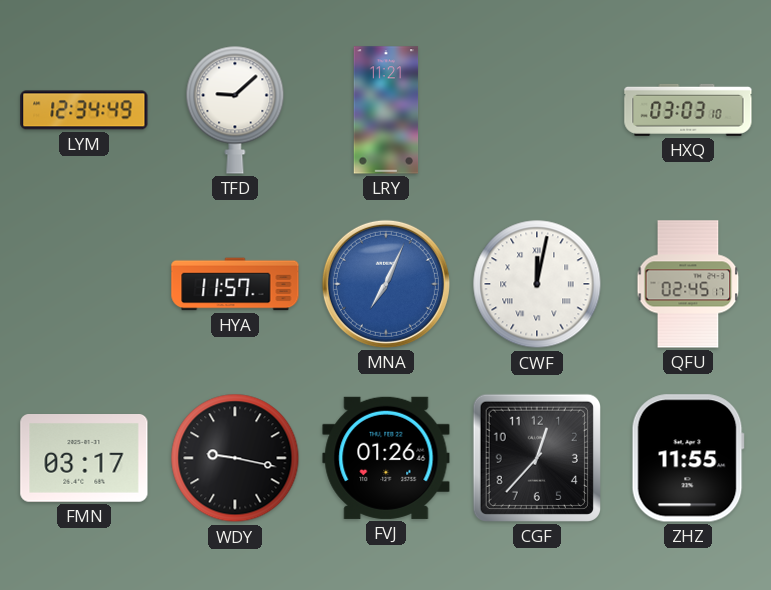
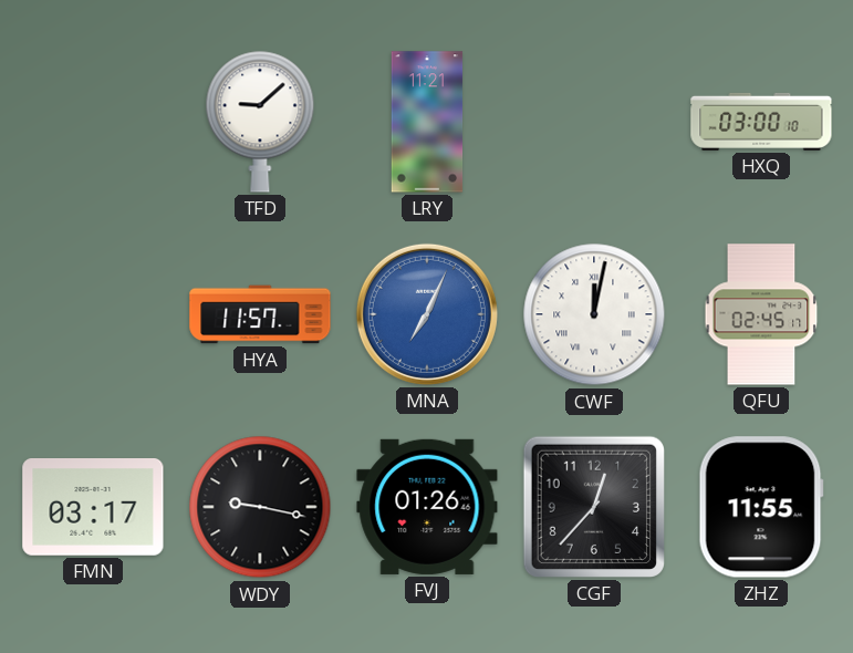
LYM: 12:34 -> none
HXQ: 03:03 -> 03:00
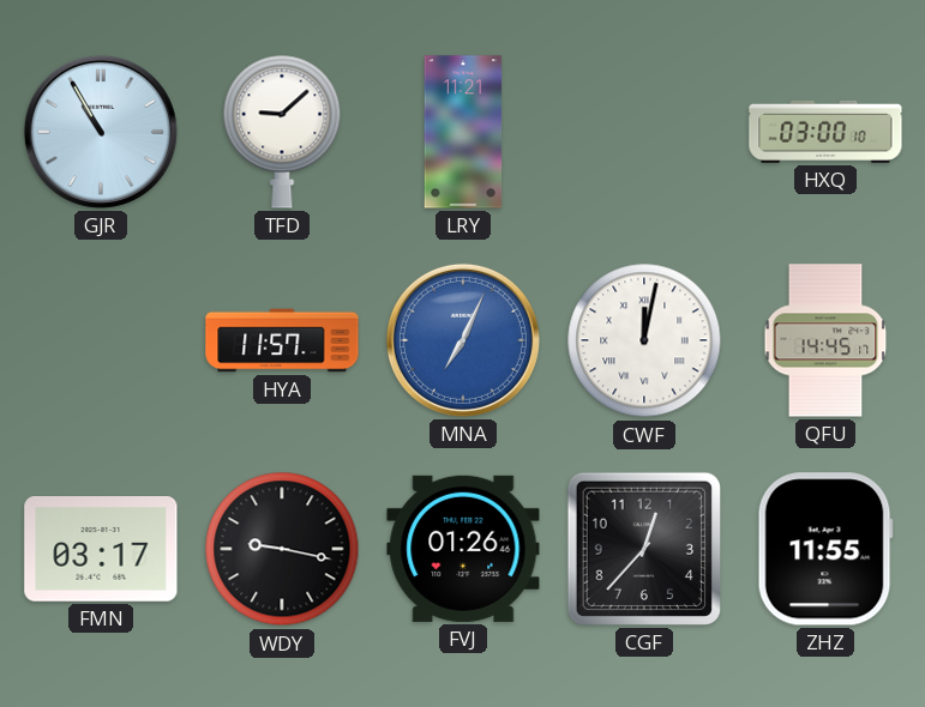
GJR: none -> 10:55
QFU: 02:45 -> 14:45
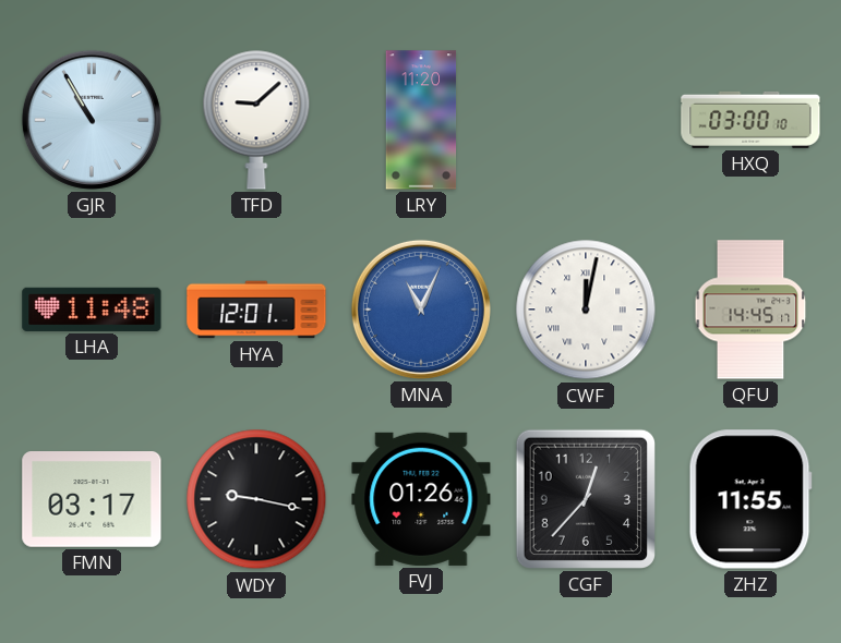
LRY: 11:21 -> 11:20
LHA: none -> 11:48
HYA: 11:57 -> 12:01
MNA: 7:04 -> 11:04
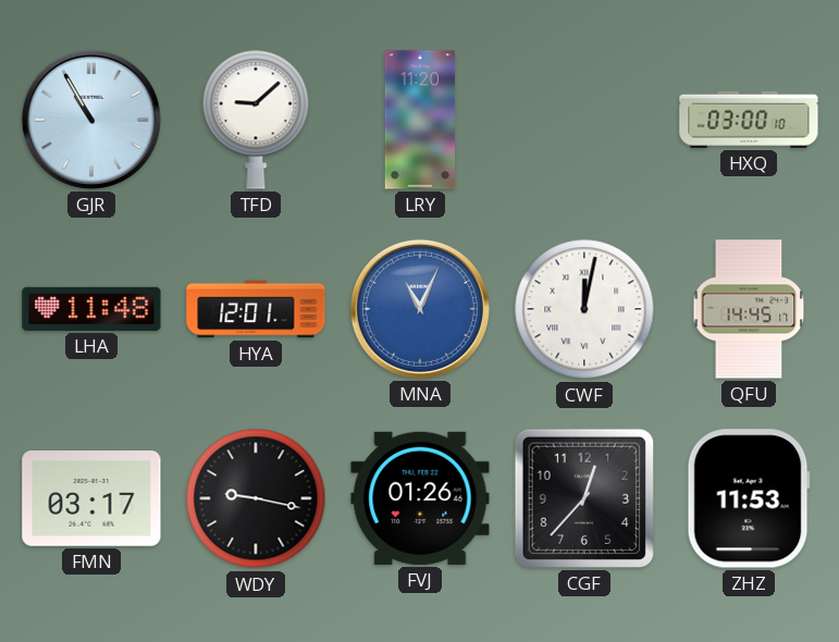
ZHZ: 11:55 -> 11:53
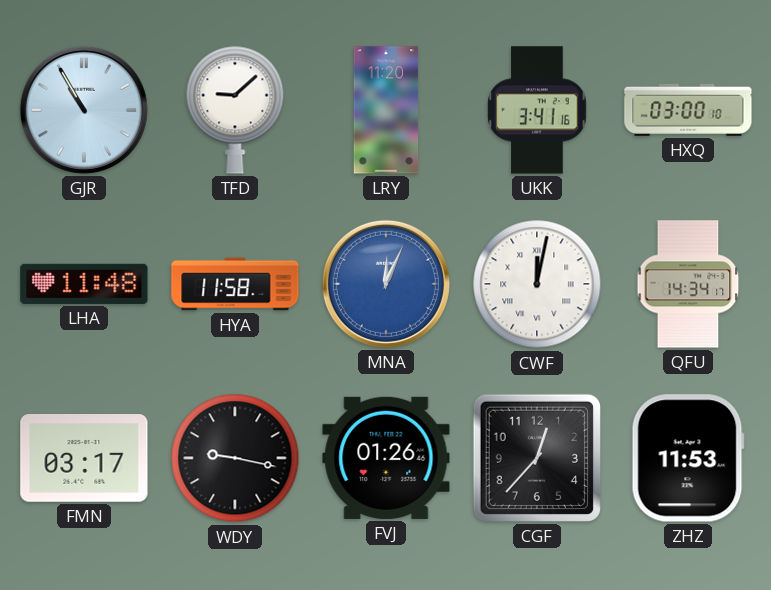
UKK: none -> 3:41
HYA: 12:01 -> 11:58
MNA: 11:04 -> 12:04
QFU: 14:45 -> 14:34
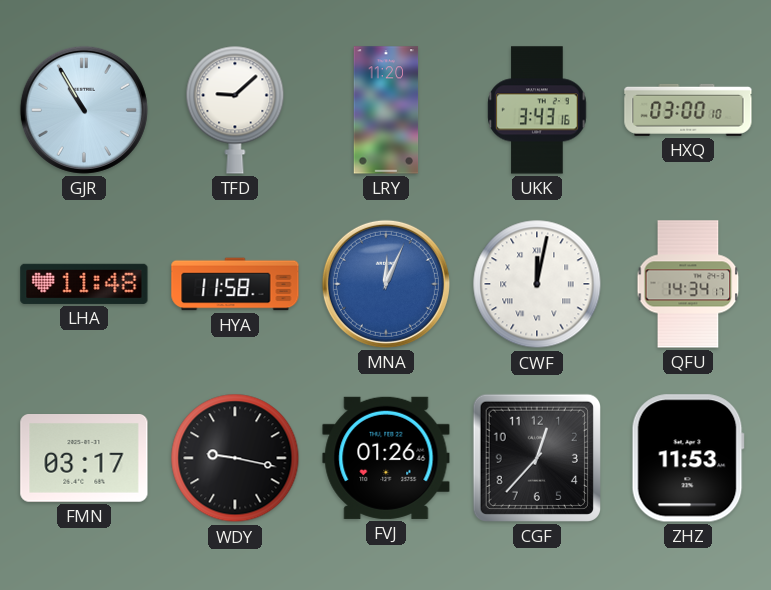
UKK: 3:41 -> 3:43
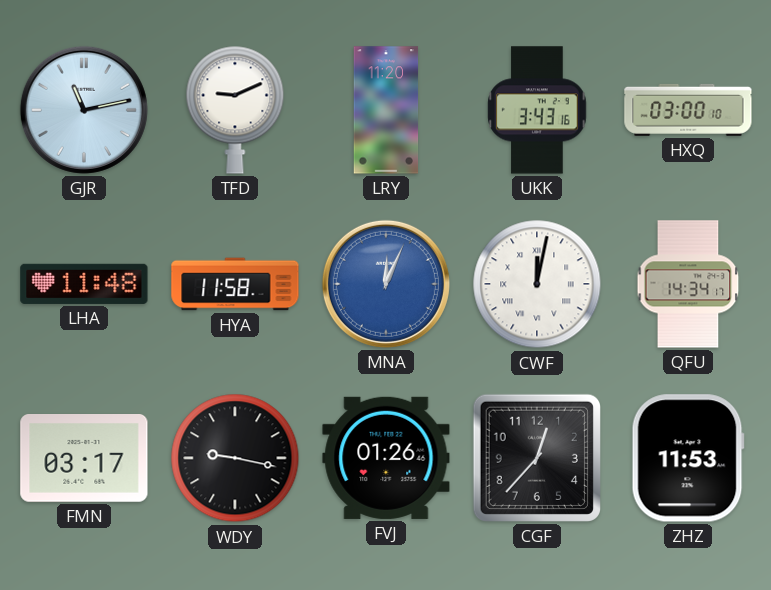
GJR: 10:55 -> 11:13
TFD: 9:08 -> 9:11
